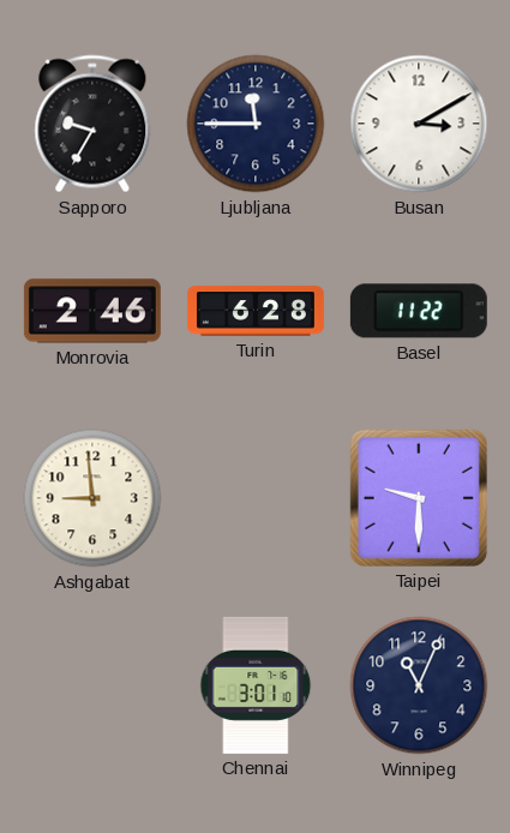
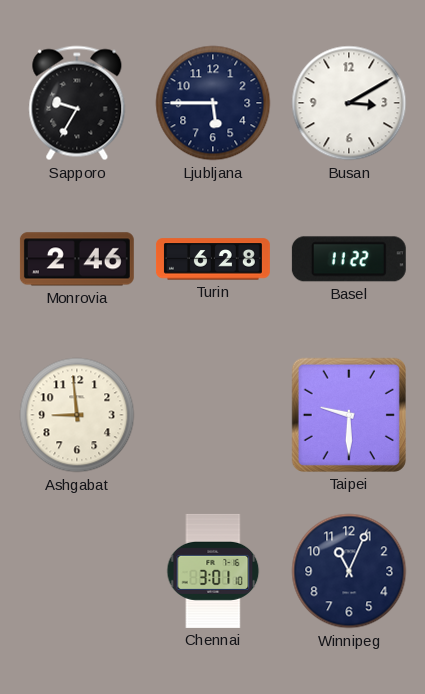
Ljubljana: 11:45 -> 5:45
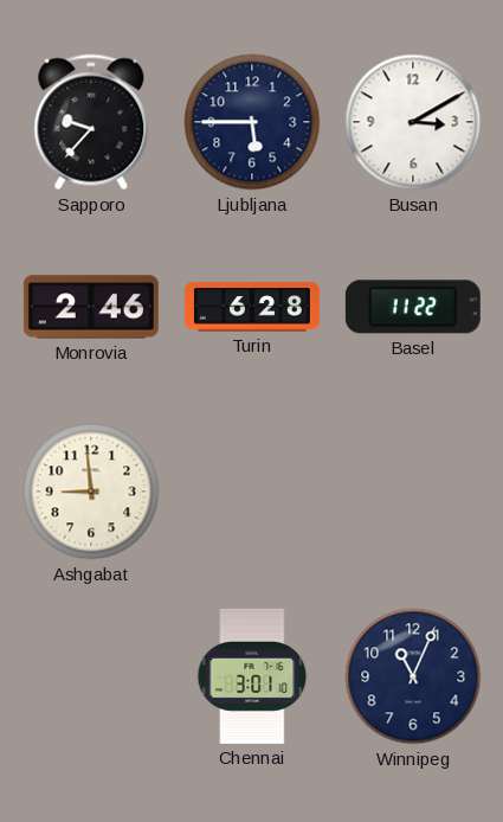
Sapporo: 9:35 -> 9:37
Taipei: 9:30 -> none
